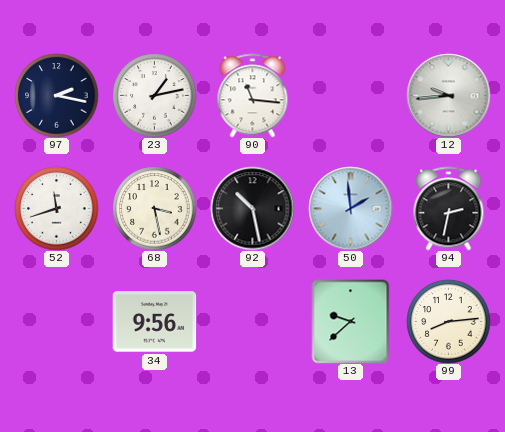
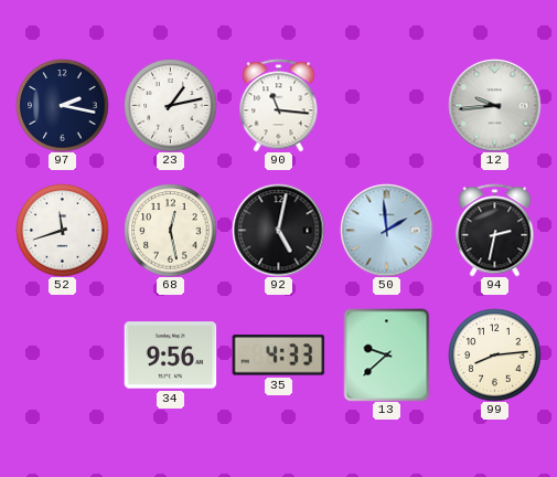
68: 3:28 -> 12:28
92: 10:28 -> 5:02
35: none -> 4:33
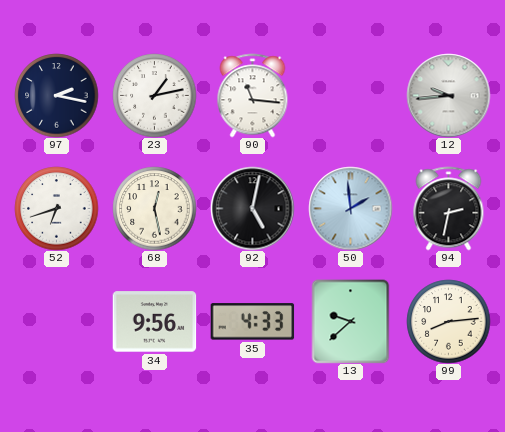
52: 11:42 -> 6:42
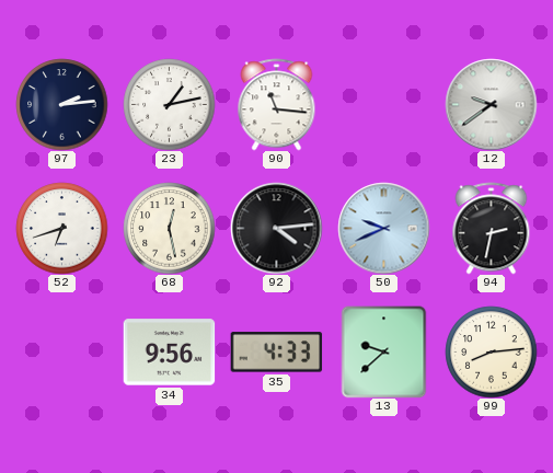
97: 2:17 -> 2:14
12: 9:44 -> 9:39
92: 5:02 -> 4:14
50: 1:59 -> 9:41
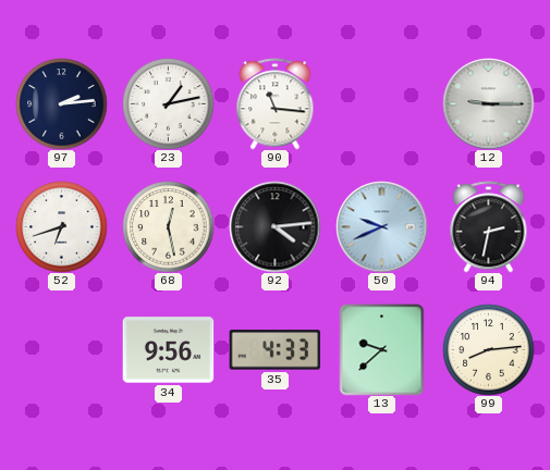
12: 9:39 -> 9:15
